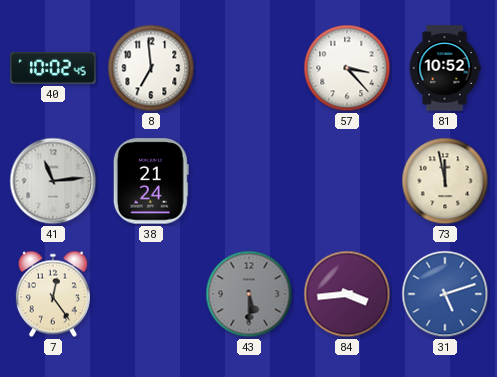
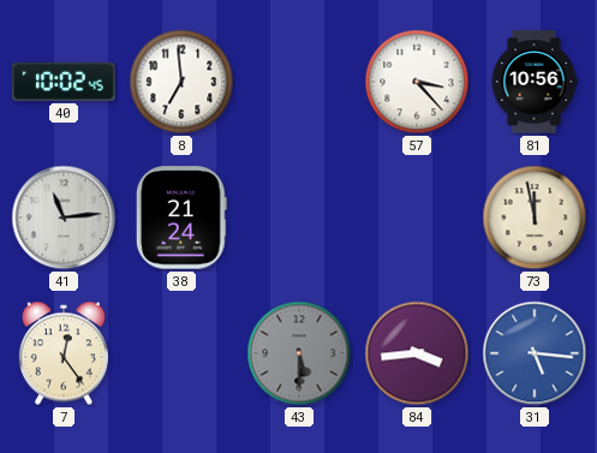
81: 10:52 -> 10:56
31: 5:12 -> 5:16
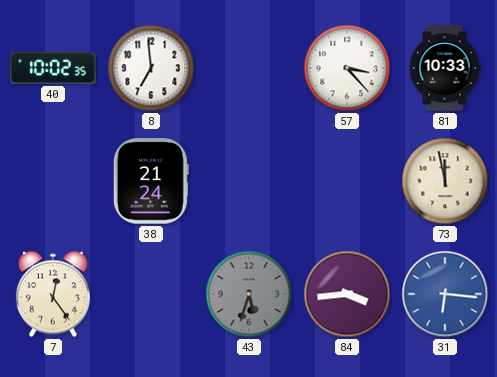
40: 10:02:45 -> 10:02:35
81: 10:56 -> 10:33
41: 11:14 -> none
43: 5:30 -> 5:33
31: 5:16 -> 6:16
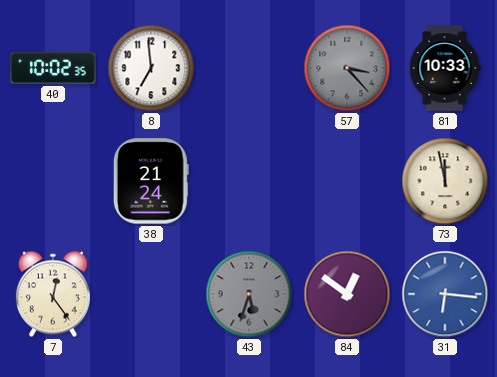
57 dial: white -> grey
84: 3:44 -> 12:51
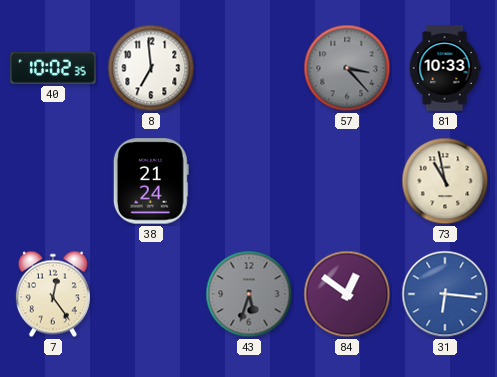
73: 11:58 -> 10:58
